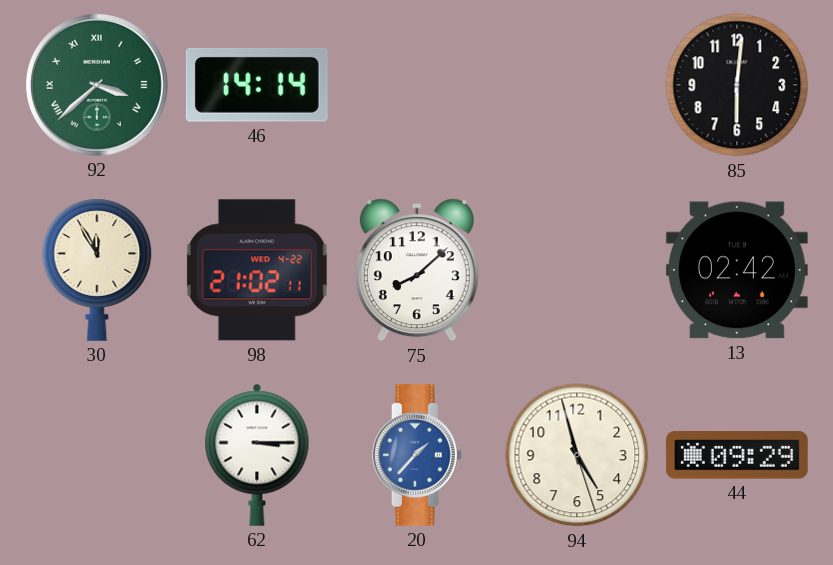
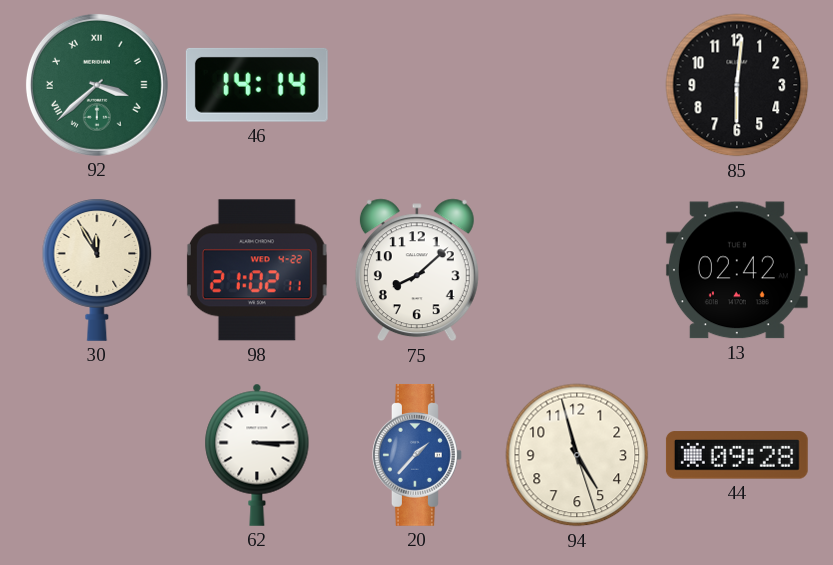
44: 09:29 -> 09:28
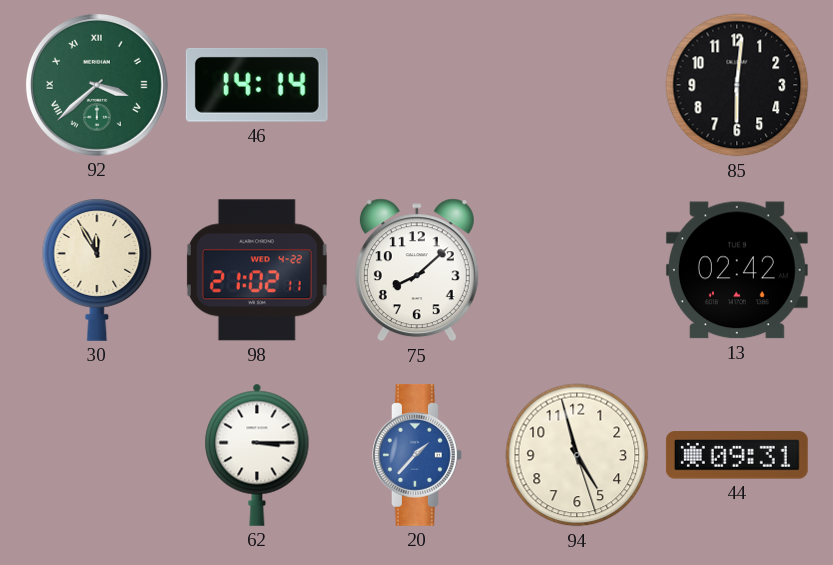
44: 09:28 -> 09:31
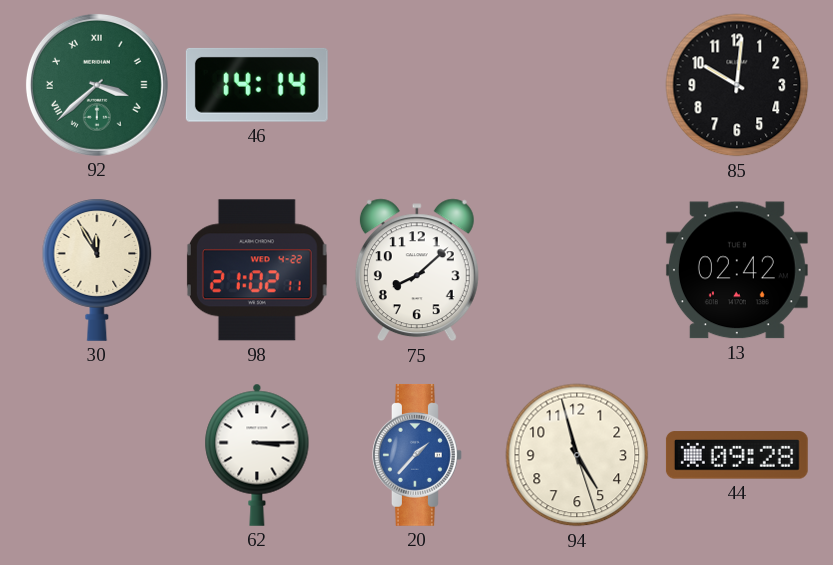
85: 6:01 -> 10:01
44: 09:31 -> 09:28
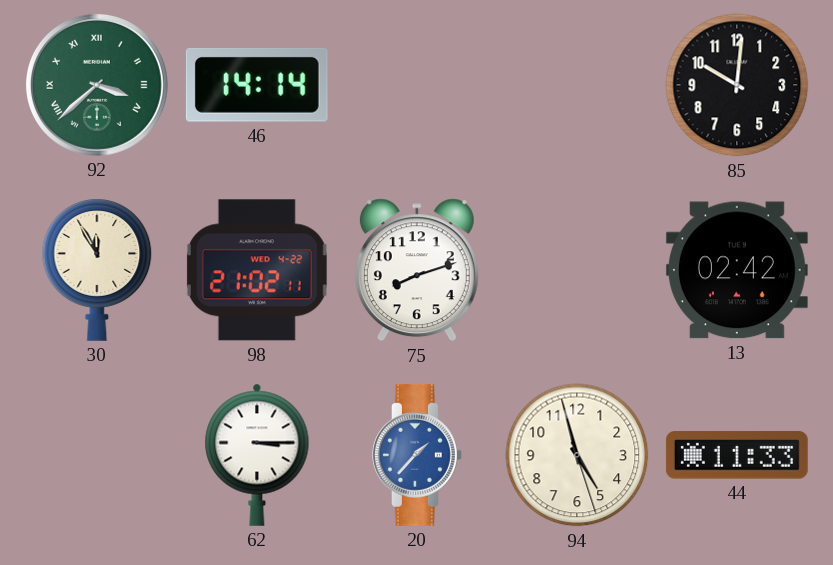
75: 8:08 -> 8:12
44: 09:28 -> 11:33
